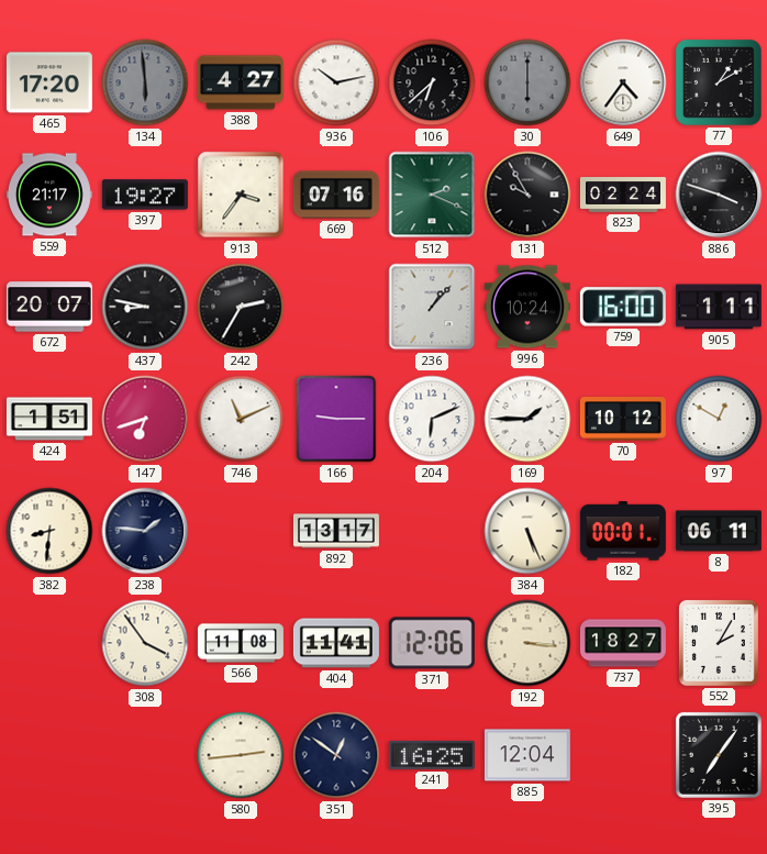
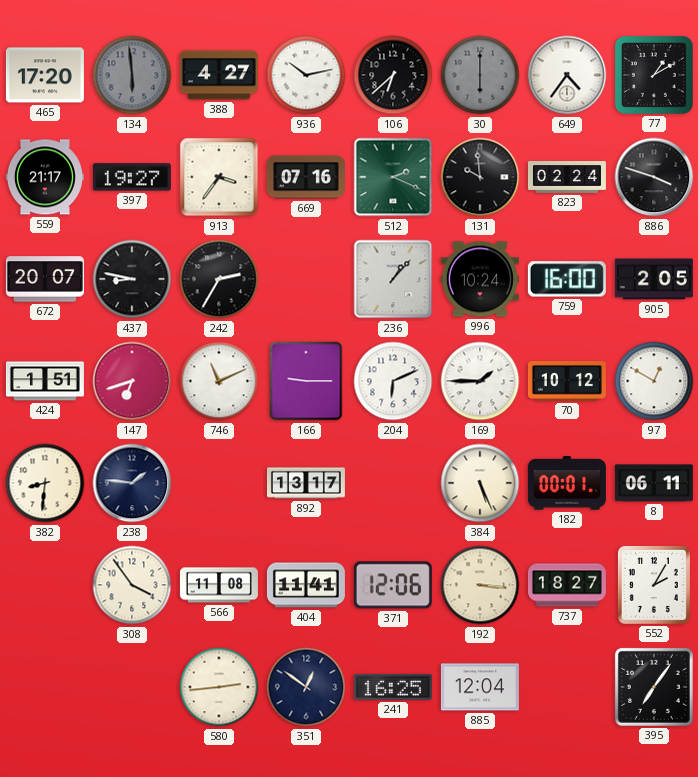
131: 9:55 -> 9:59
905: 1:11 -> 2:05
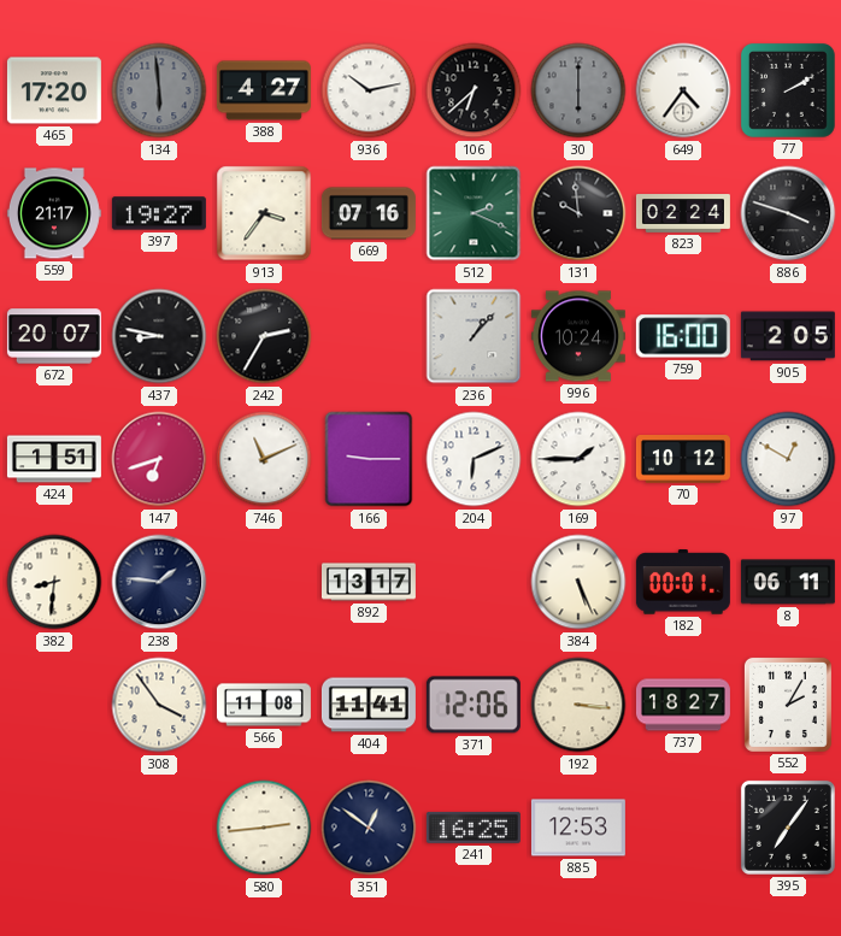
77: 1:10 -> 2:10
885: 12:04 -> 12:53
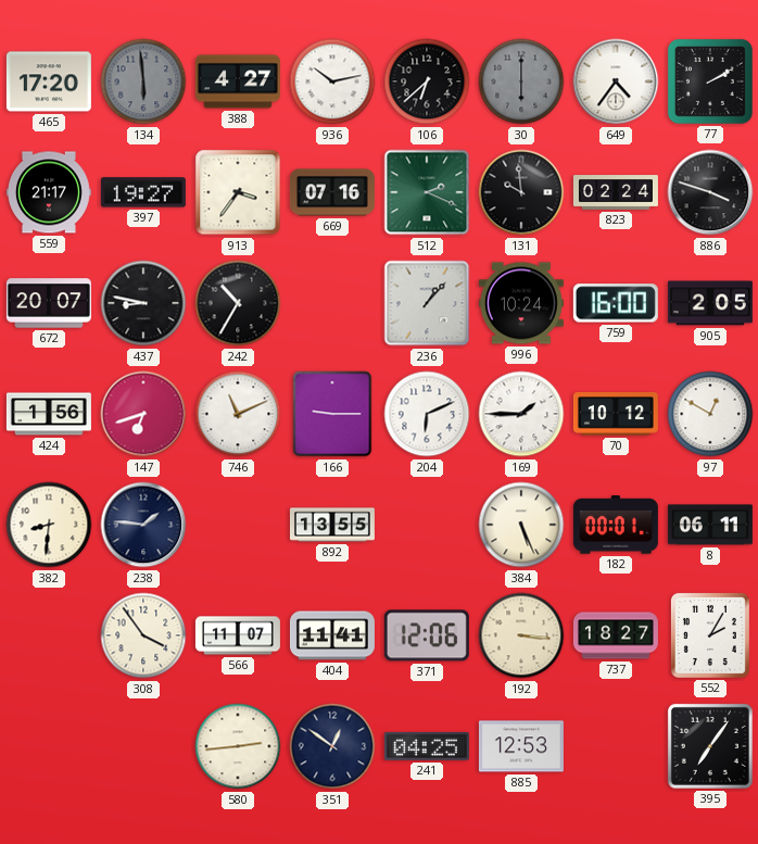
242: 2:35 -> 10:35
424: 1:51 -> 1:56
892: 13:17 -> 13:55
566: 11:08 -> 11:07
241: 16:25 -> 04:25
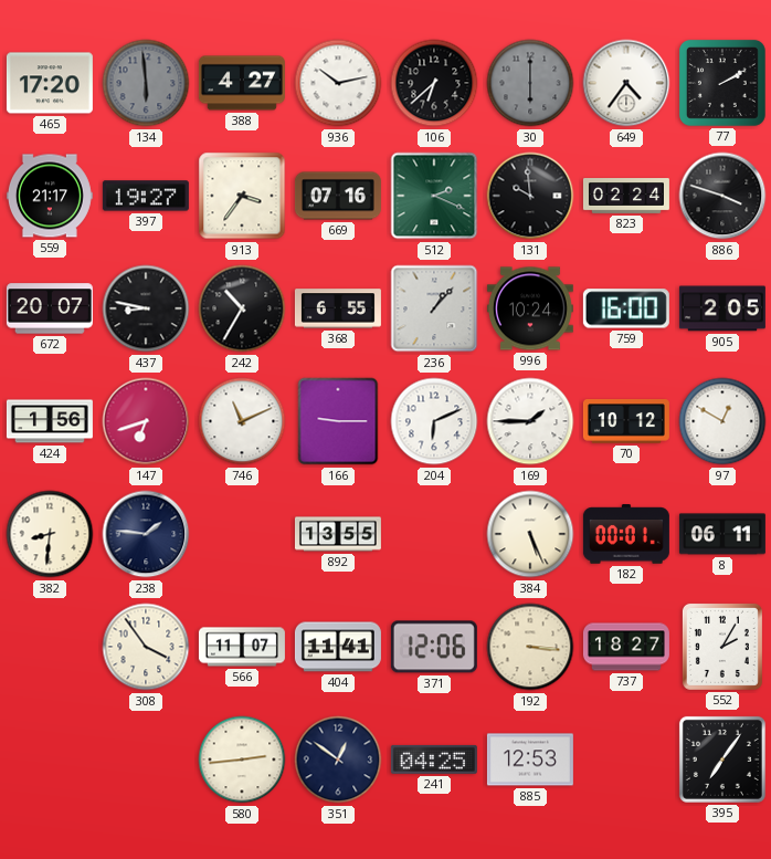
368: none -> 6:55
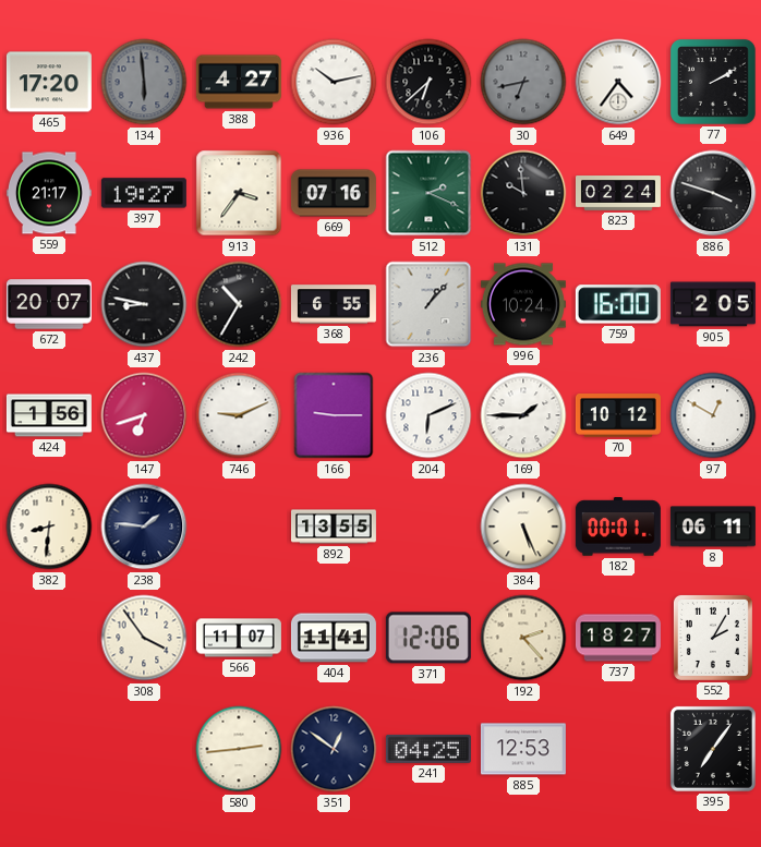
30: 6:00 -> 6:43
746: 11:11 -> 9:11
192: 3:16 -> 2:23
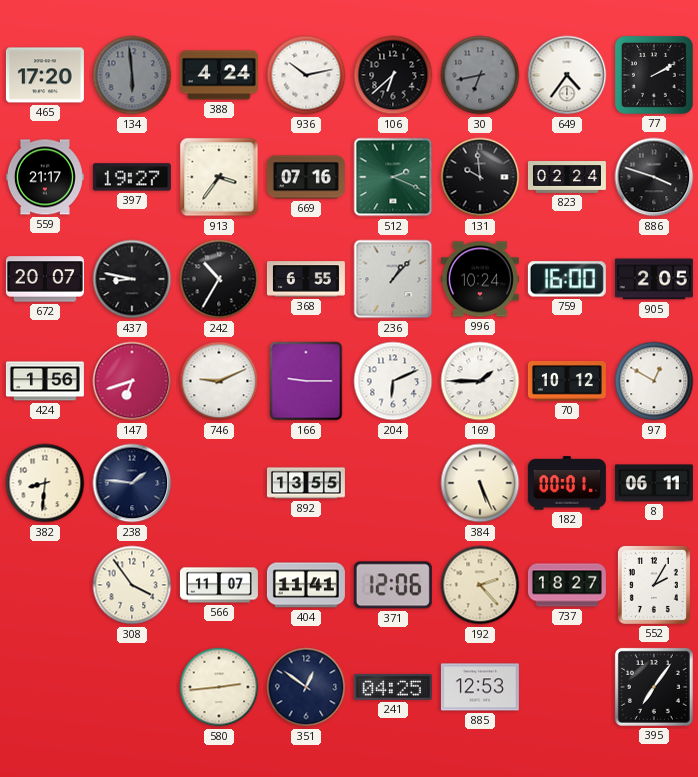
388: 4:27 -> 4:24
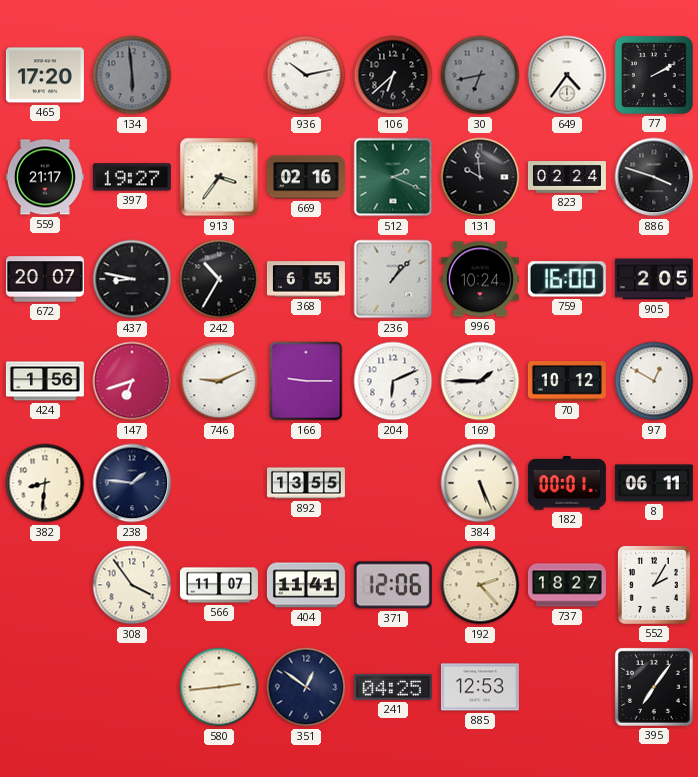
388: 4:24 -> none
669: 07:16 -> 02:16
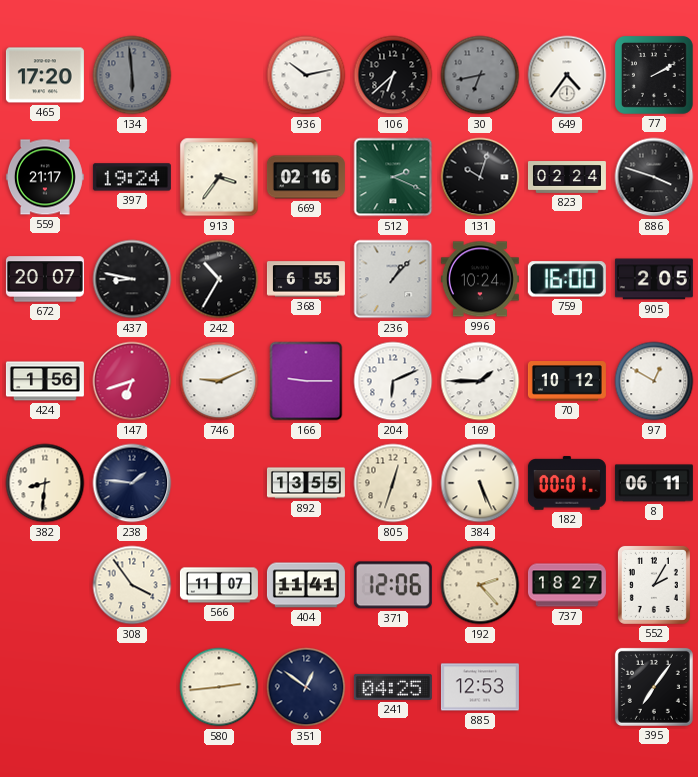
397: 19:27 -> 19:24
131: 9:59 -> 10:03
805: none -> 12:33
